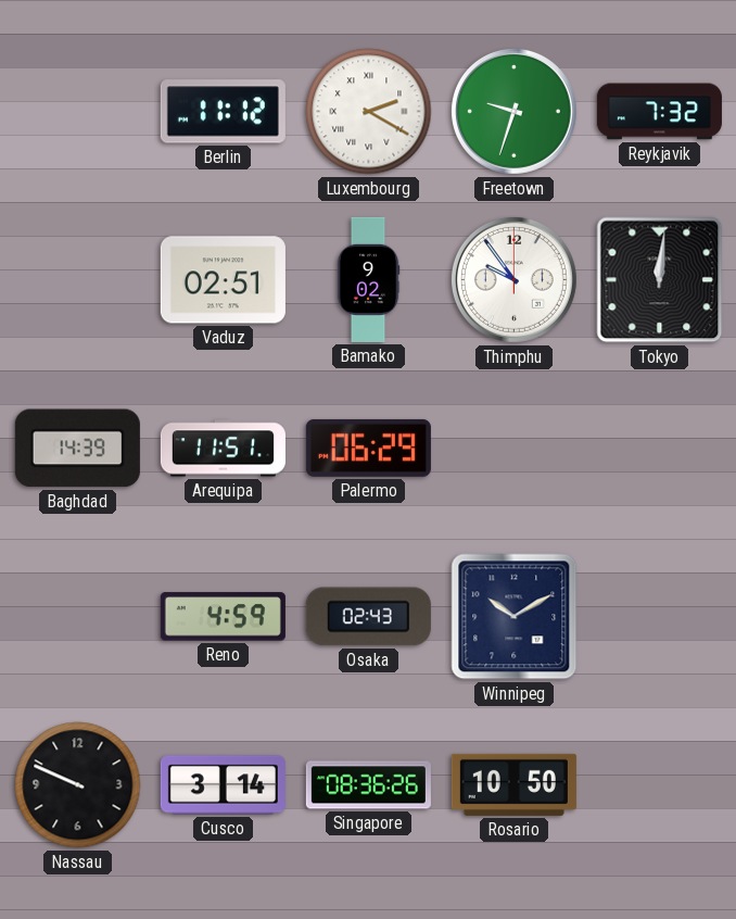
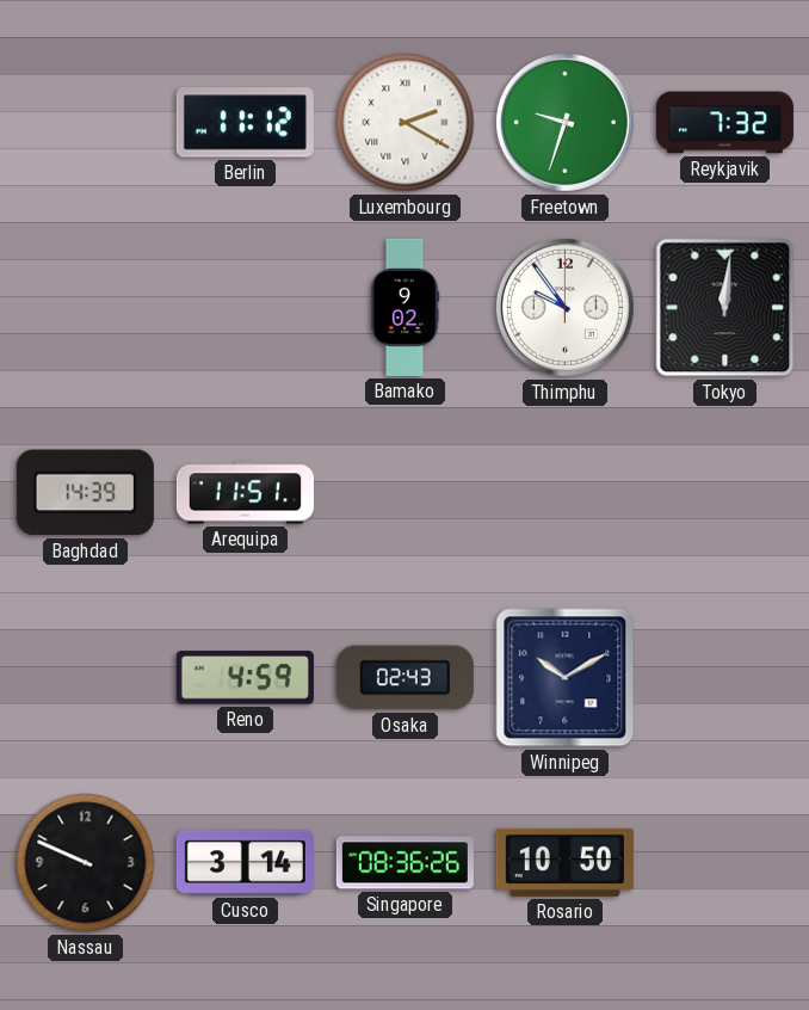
Vaduz: 02:51 -> none
Palermo: 06:29 -> none
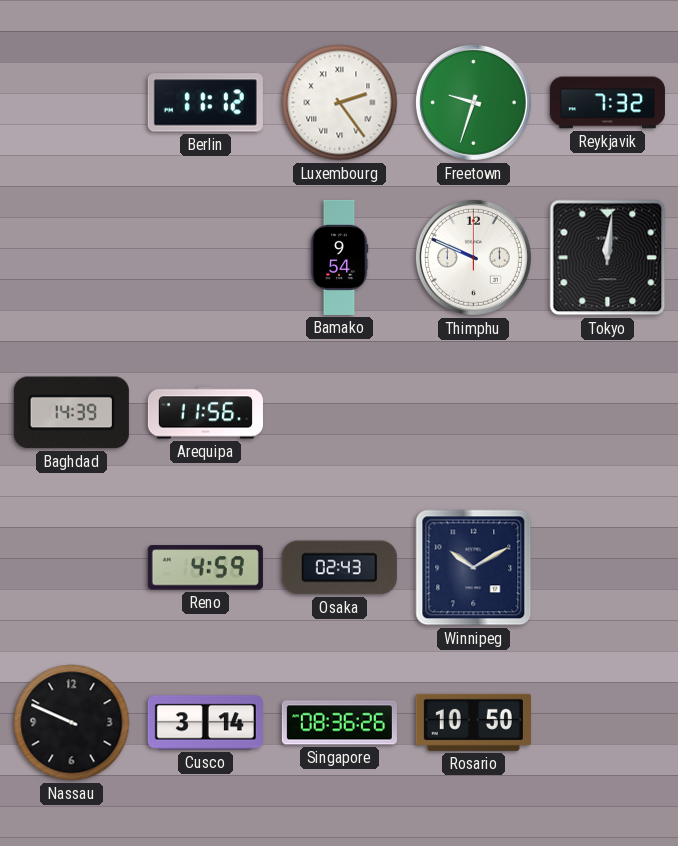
Luxembourg: 2:20 -> 2:24
Bamako: 9:02 -> 9:54
Thimphu: 9:54 -> 9:49
Arequipa: 11:51 -> 11:56
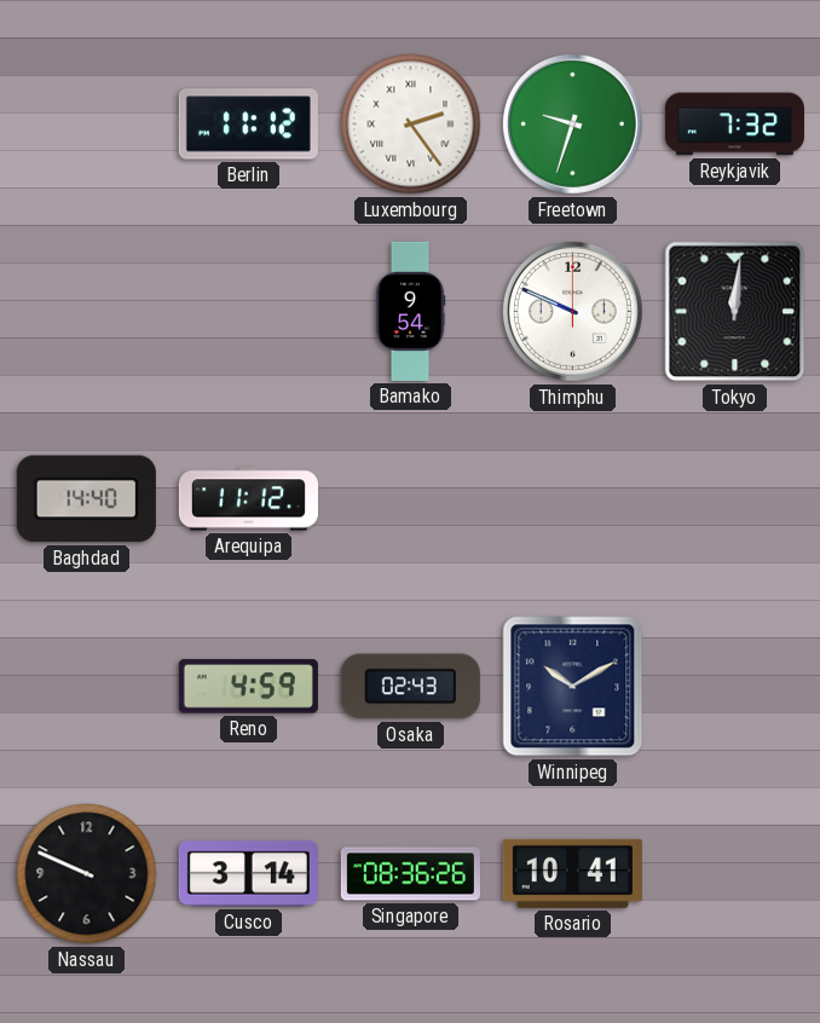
Baghdad: 14:39 -> 14:40
Arequipa: 11:56 -> 11:12
Rosario: 10:50 -> 10:41
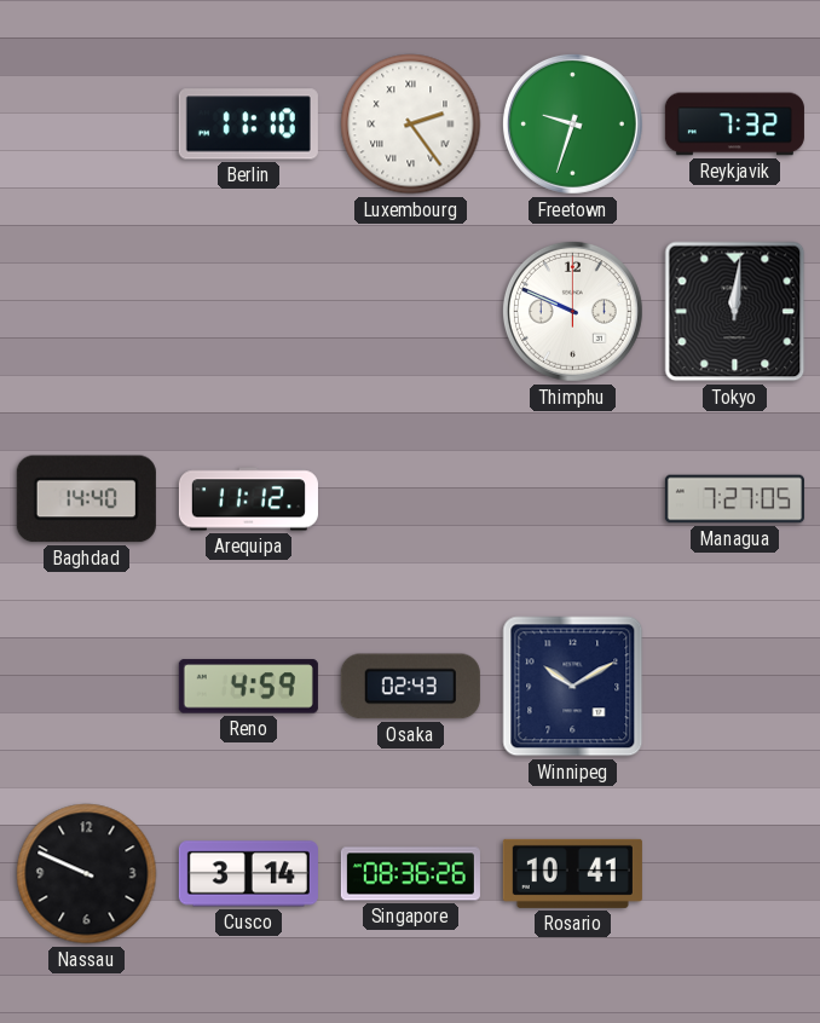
Berlin: 11:12 -> 11:10
Bamako: 9:54 -> none
Managua: none -> 7:27
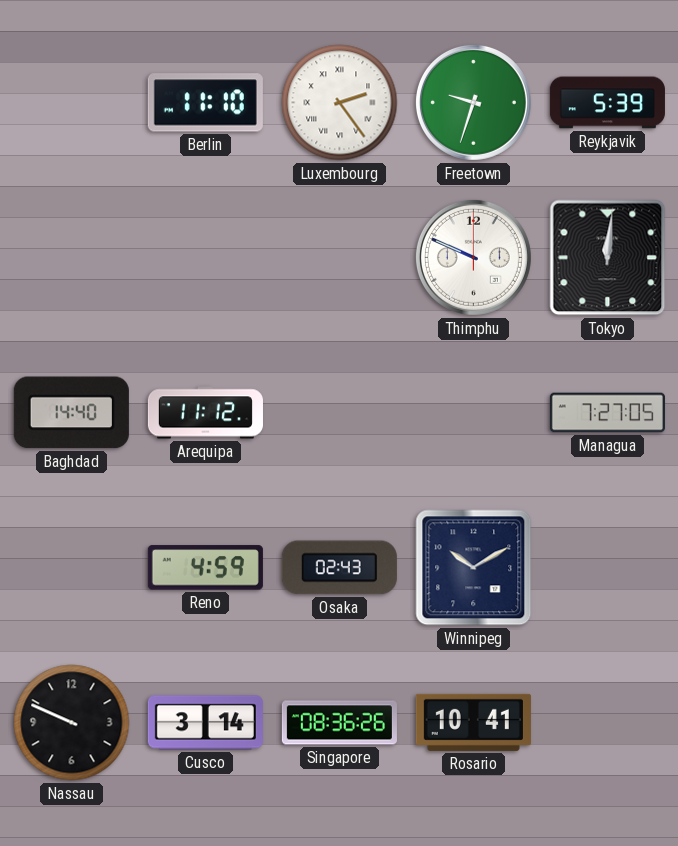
Reykjavik: 7:32 -> 5:39
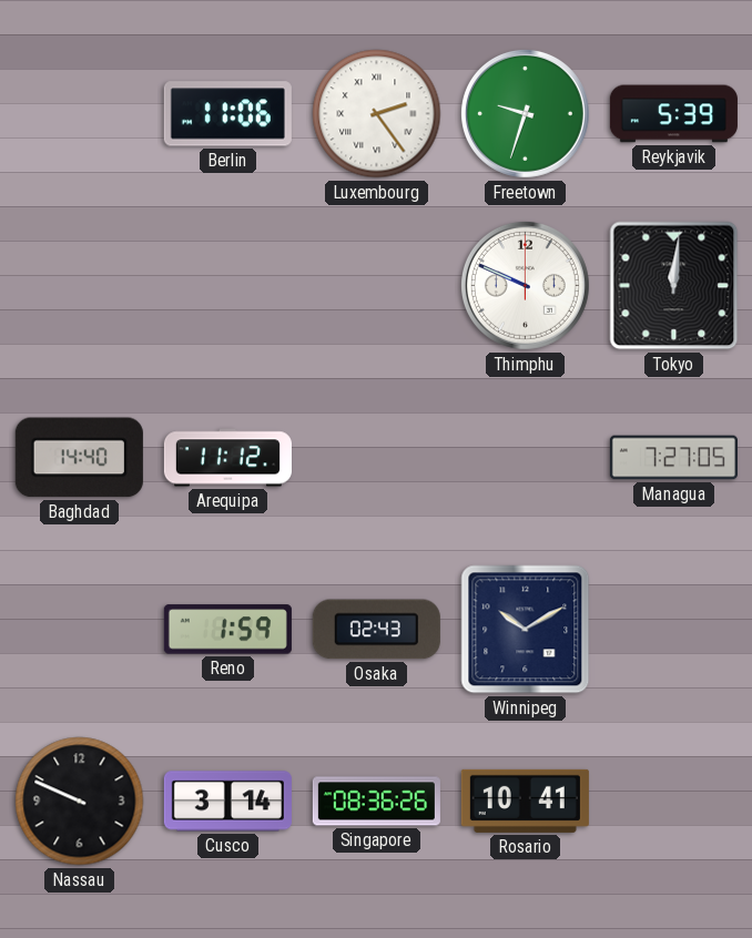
Berlin: 11:10 -> 11:06
Reno: 4:59 -> 1:59
